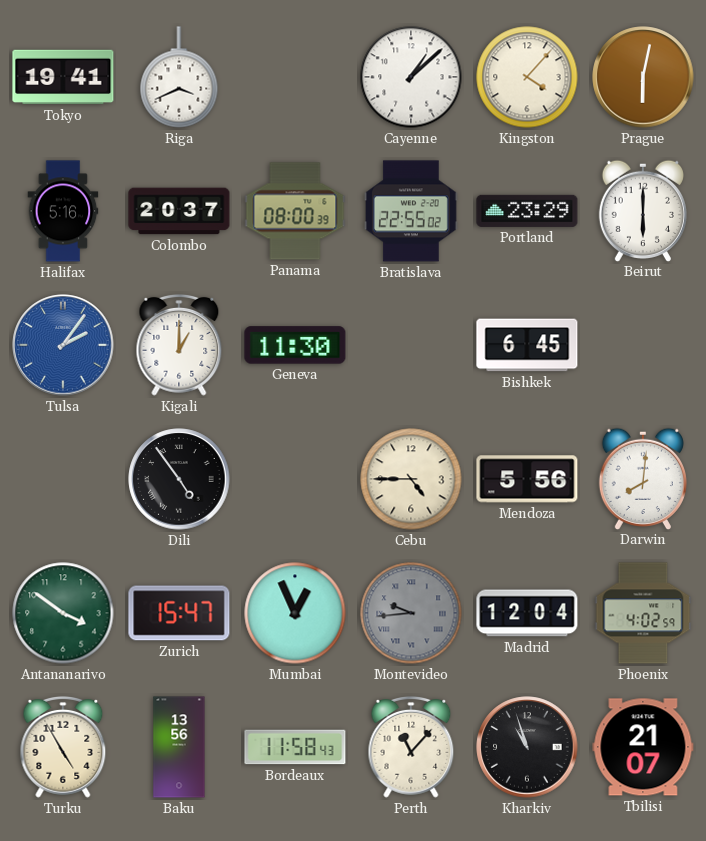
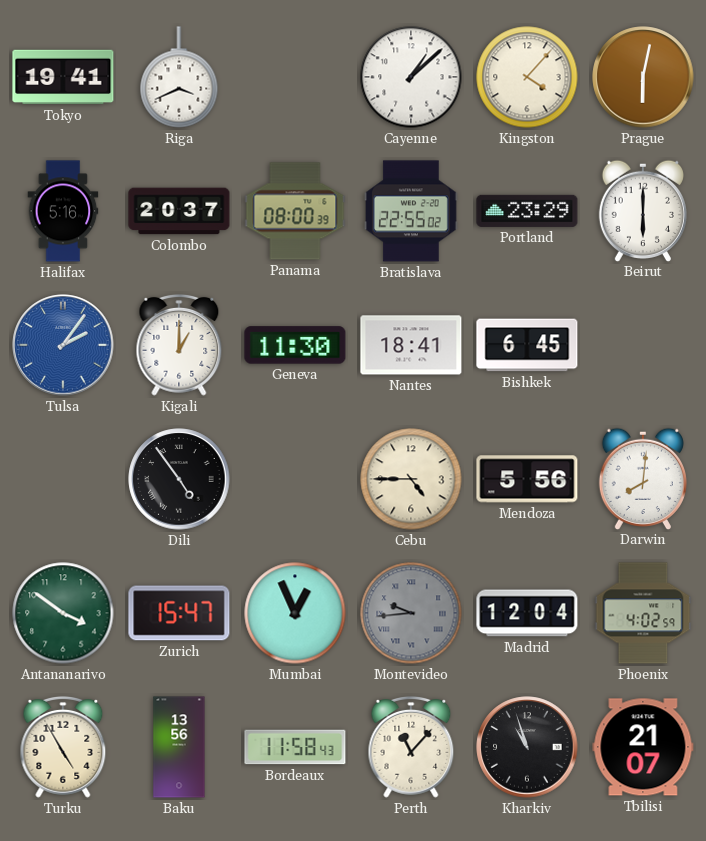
Nantes: none -> 18:41
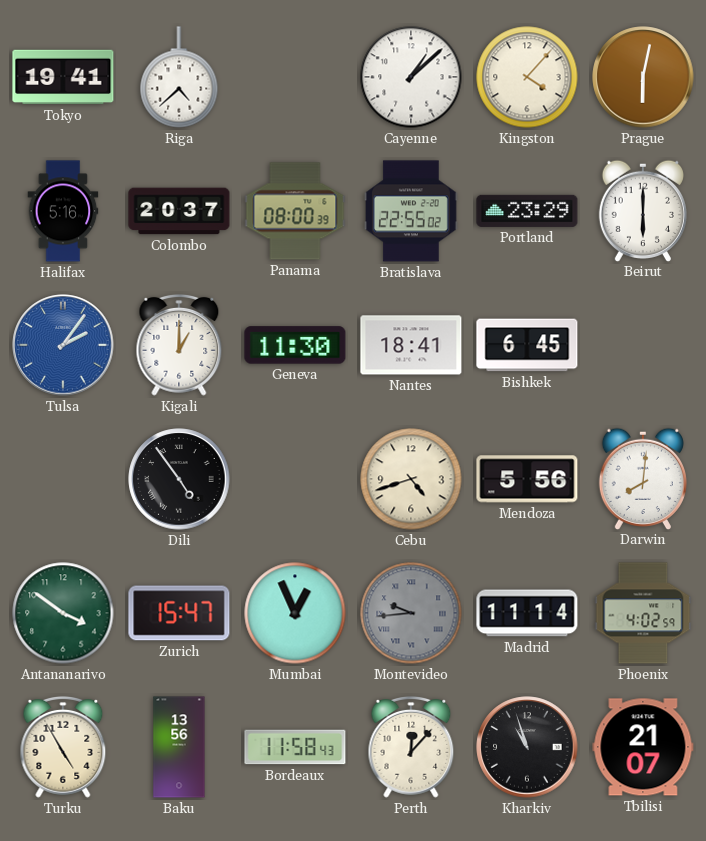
Riga: 3:41 -> 4:38
Cebu: 4:45 -> 4:42
Madrid: 12:04 -> 11:14
Perth: 11:07 -> 12:07
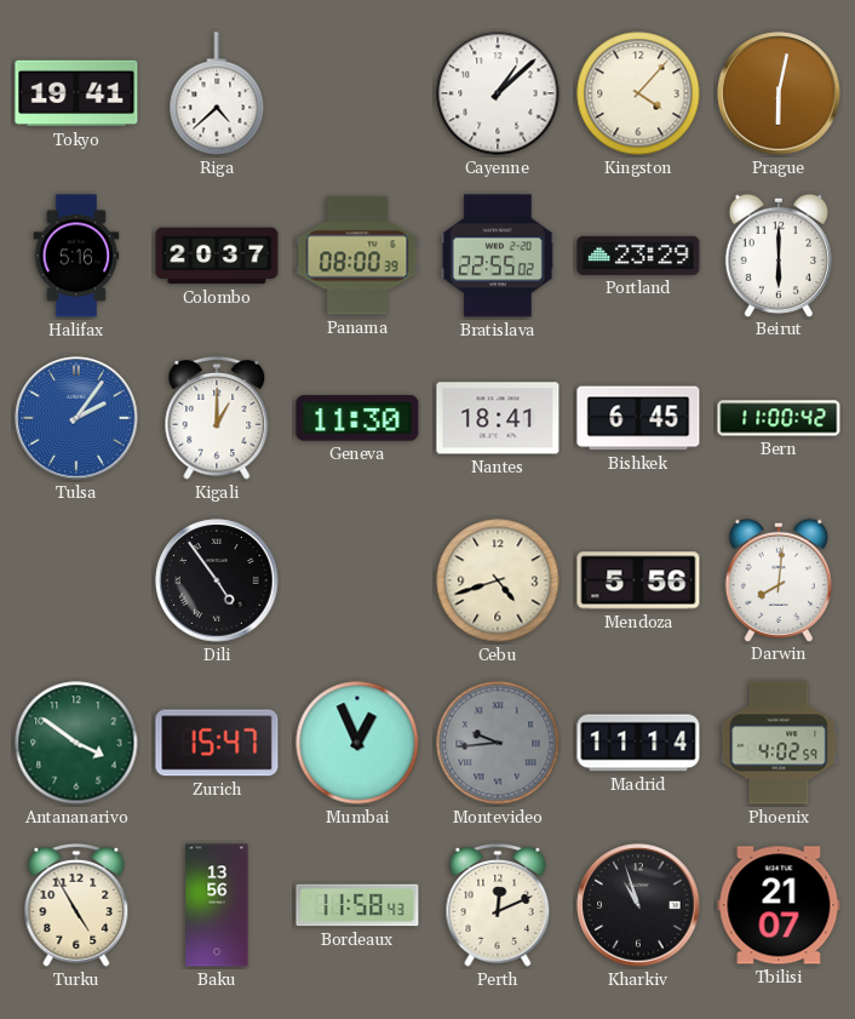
Bern: none -> 11:00
Perth: 12:07 -> 12:11
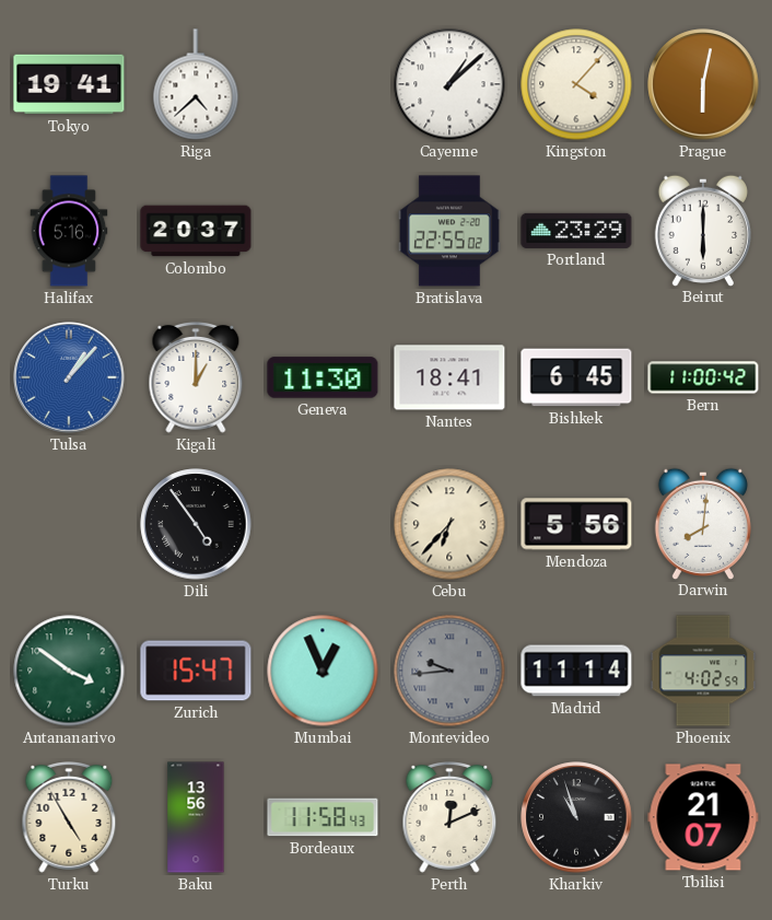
Panama: 08:00 -> none
Tulsa: 2:06 -> 1:07
Cebu: 4:42 -> 6:37
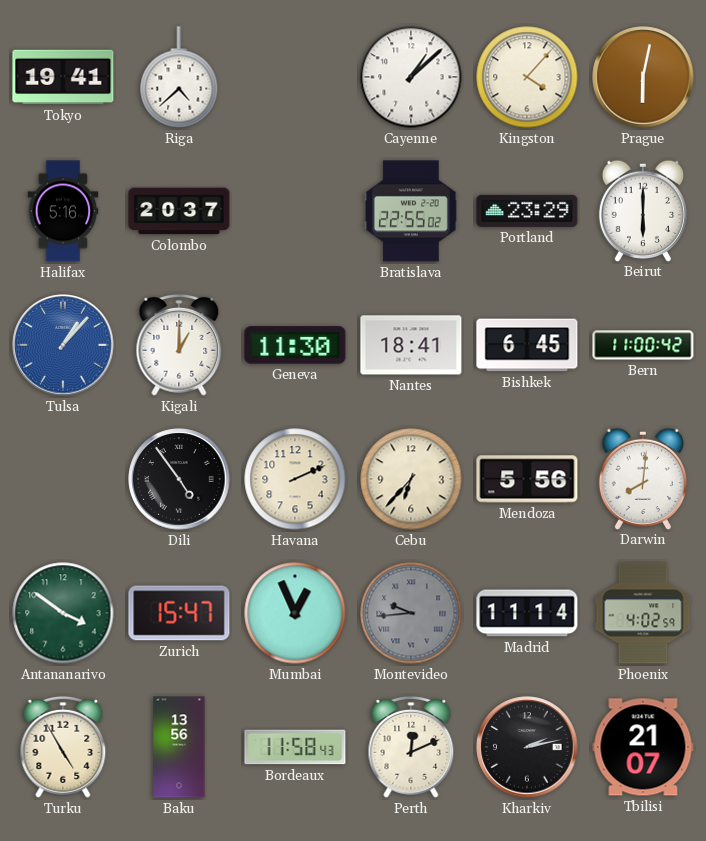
Havana: none -> 2:11
Kharkiv: 10:57 -> 2:13
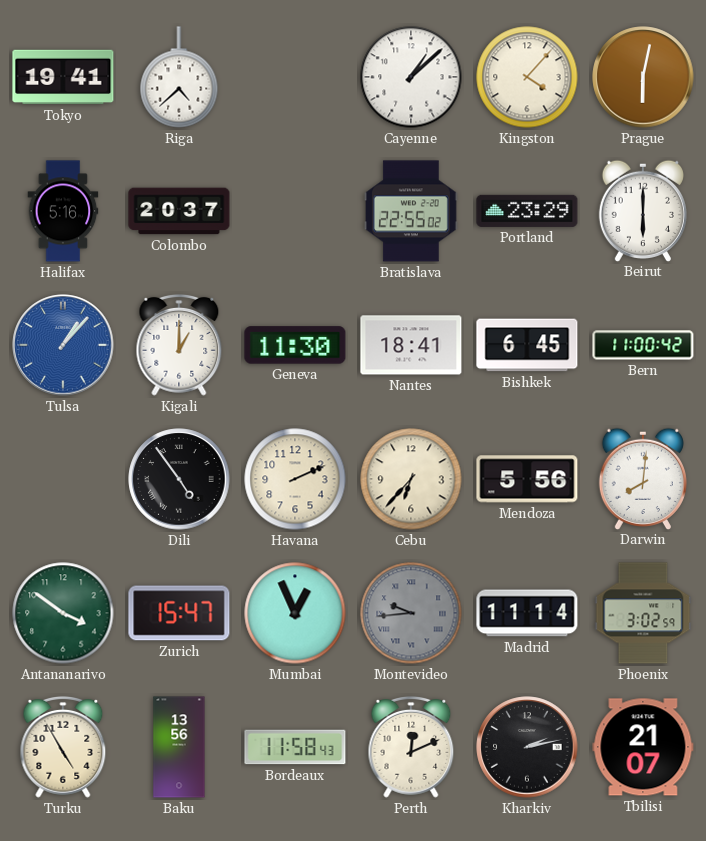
Phoenix: 4:02 -> 3:02
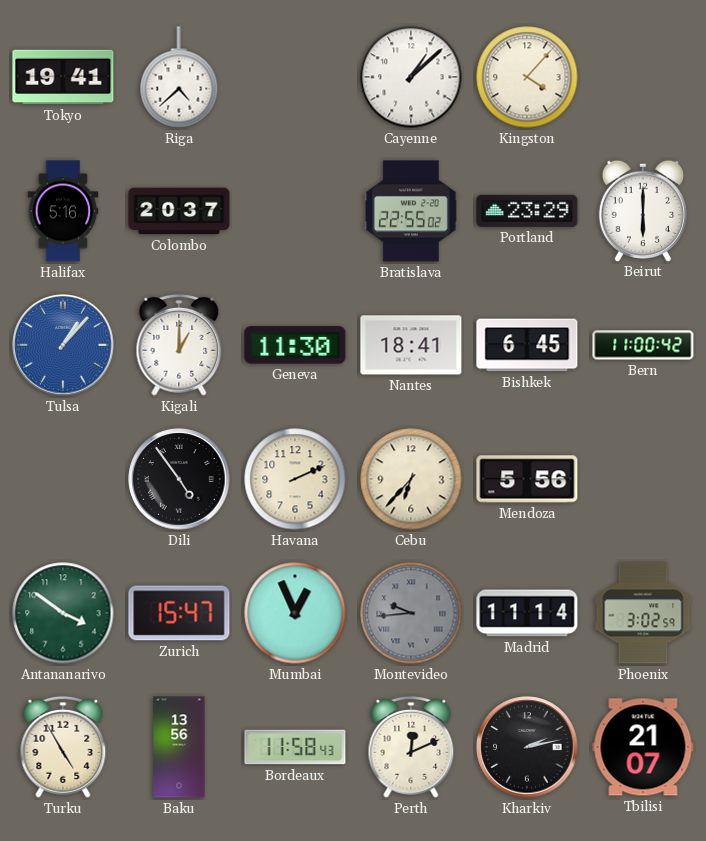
Prague: 6:02 -> none
Darwin: 8:01 -> none
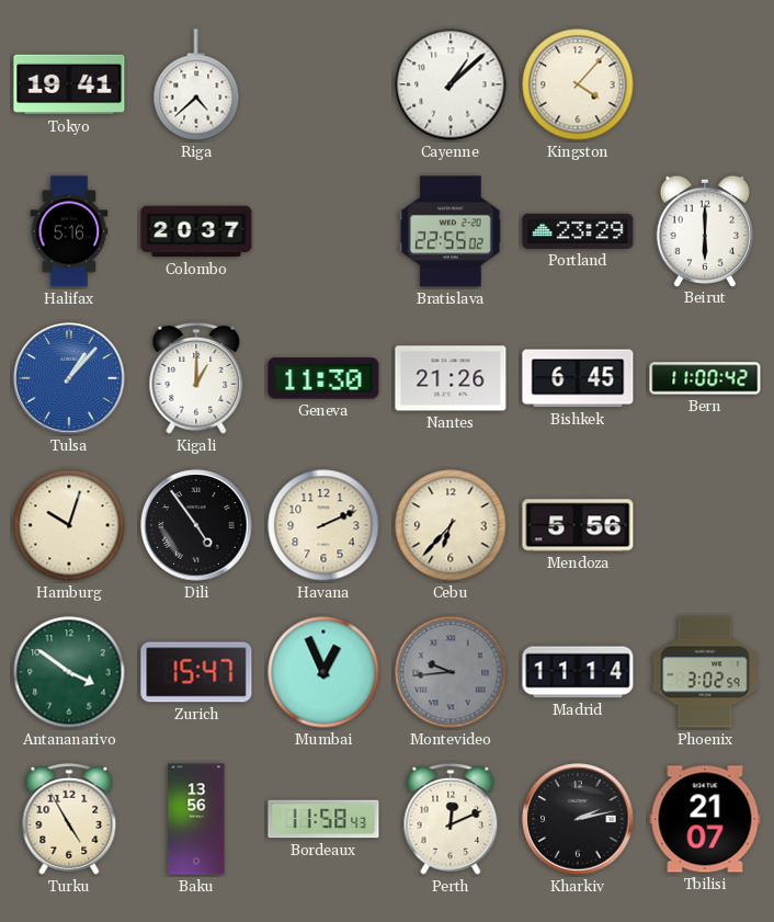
Nantes: 18:41 -> 21:26
Hamburg: none -> 10:03
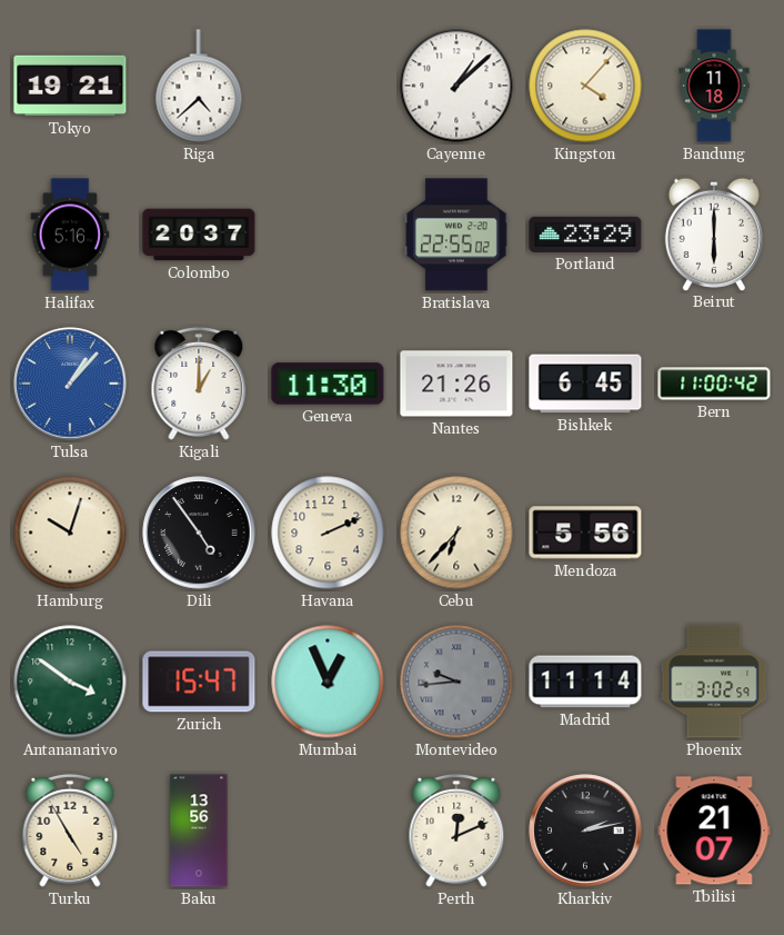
Tokyo: 19:41 -> 19:21
Bandung: none -> 11:18
Bordeaux: 11:58 -> none
